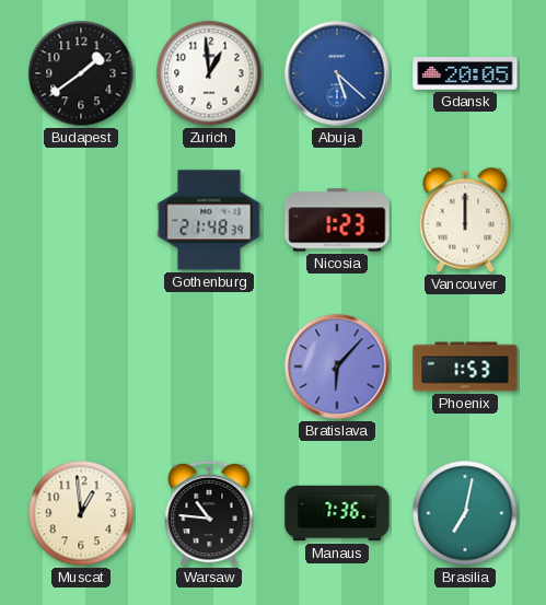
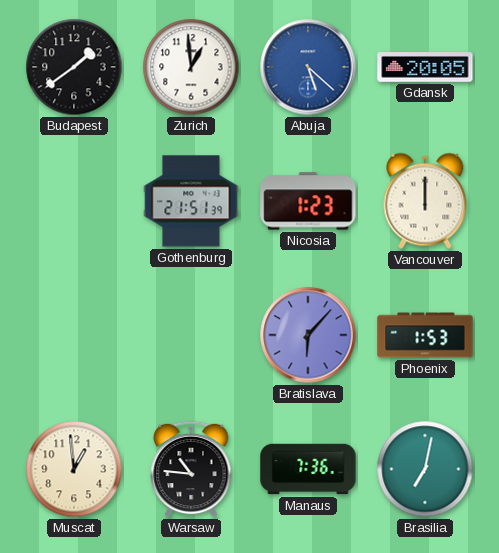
Gothenburg: 21:48 -> 21:51
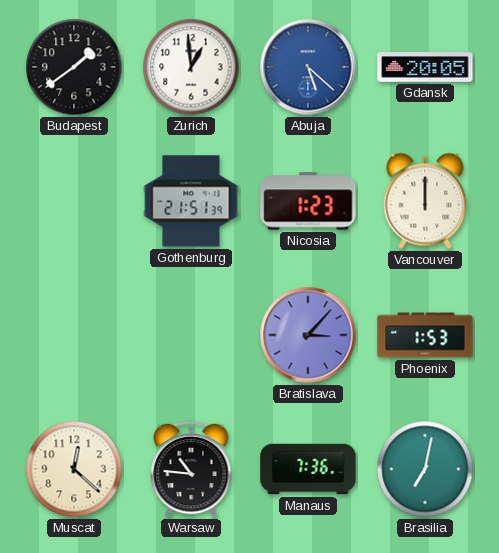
Bratislava: 6:07 -> 3:07
Muscat: 12:59 -> 12:22
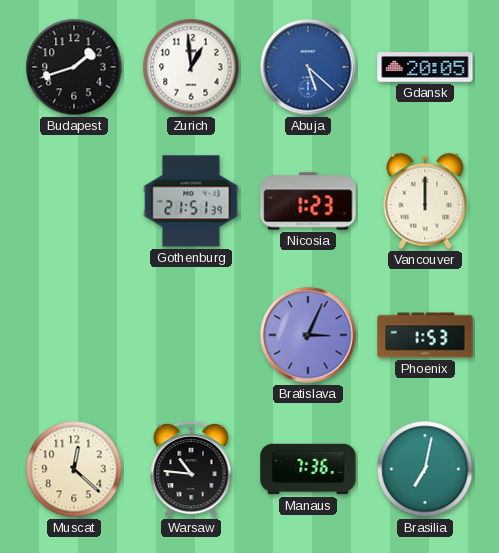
Budapest: 1:39 -> 1:42
Bratislava: 3:07 -> 3:04
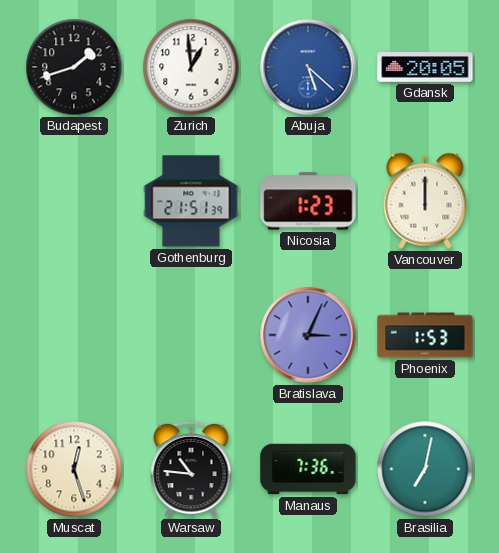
Muscat: 12:22 -> 12:27
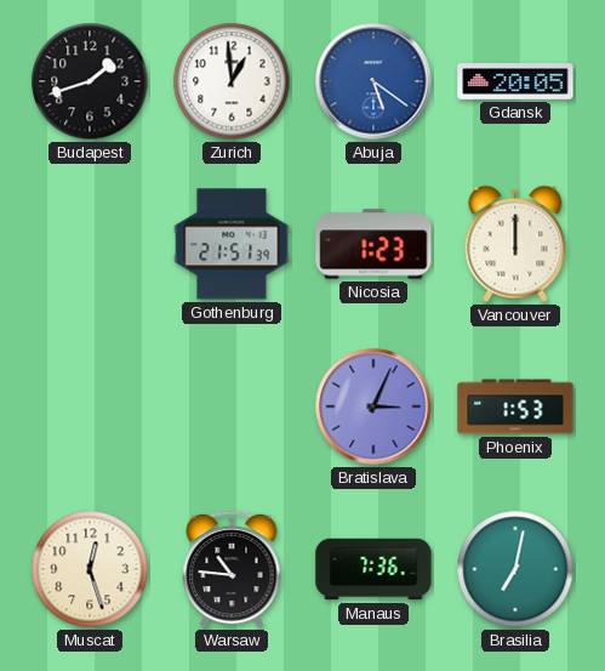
Abuja: 5:22 -> 5:21
